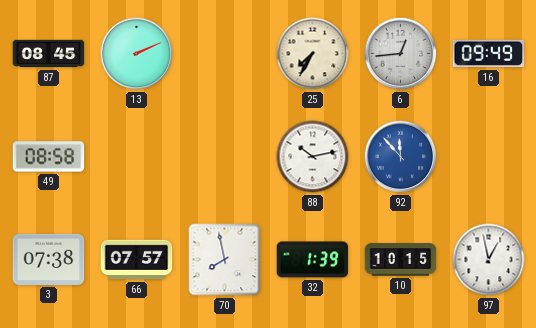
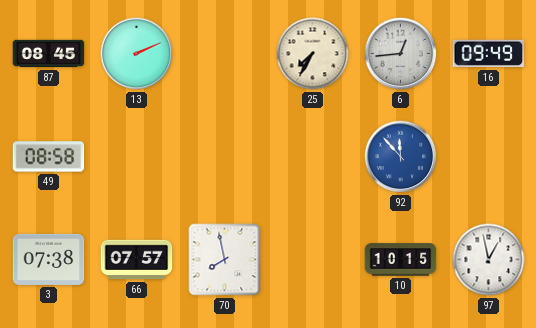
88: 10:13 -> none
32: 1:39 -> none
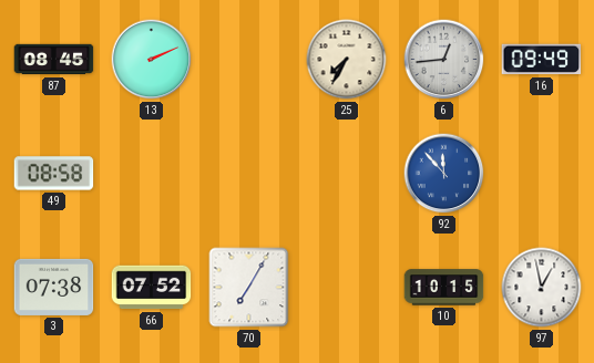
66: 07:57 -> 07:52
70: 7:58 -> 7:05
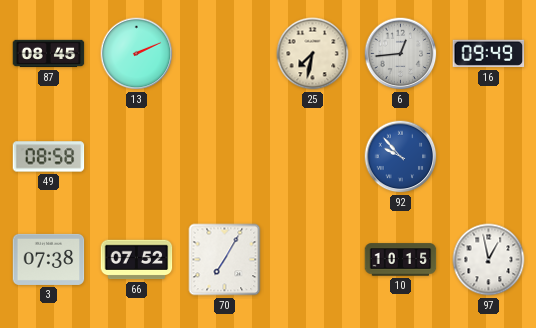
25: 7:35 -> 7:32
92: 11:53 -> 9:53
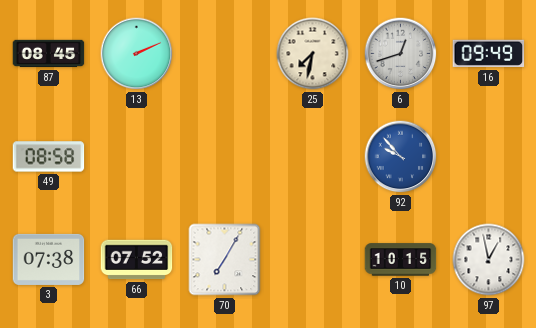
6: 12:44 -> 12:42
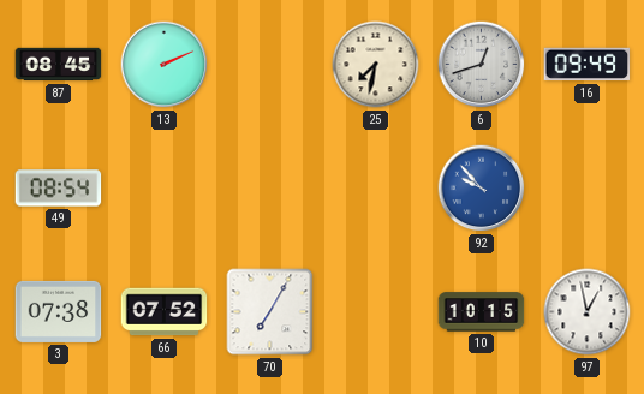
49: 08:58 -> 08:54
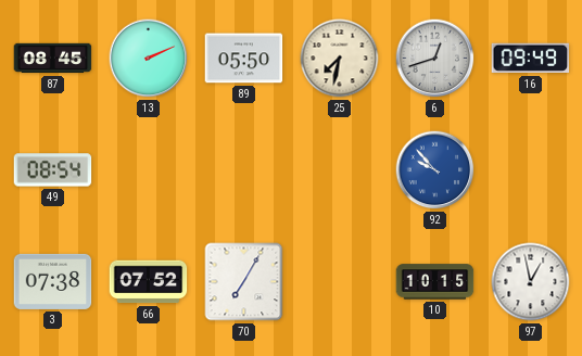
89: none -> 05:50
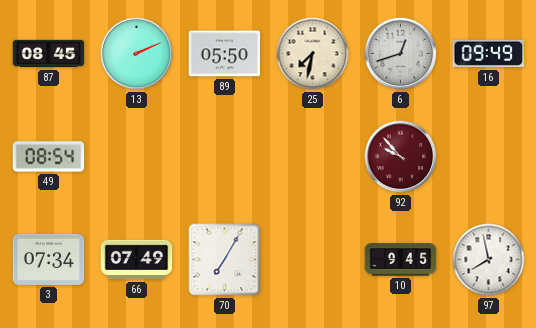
92 dial: blue -> burgundy
3: 07:38 -> 07:34
66: 07:52 -> 07:49
10: 10:15 -> 9:45
97: 12:58 -> 7:58
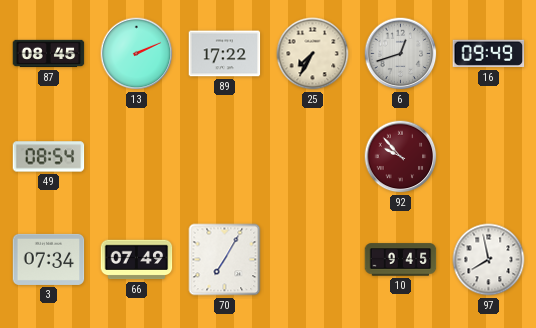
89: 05:50 -> 17:22
25: 7:32 -> 7:35
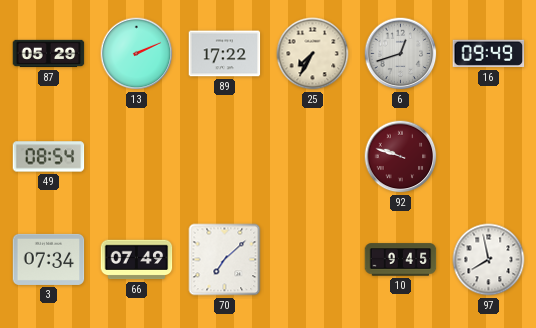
87: 08:45 -> 05:29
92: 9:53 -> 9:48
70: 7:05 -> 7:08
